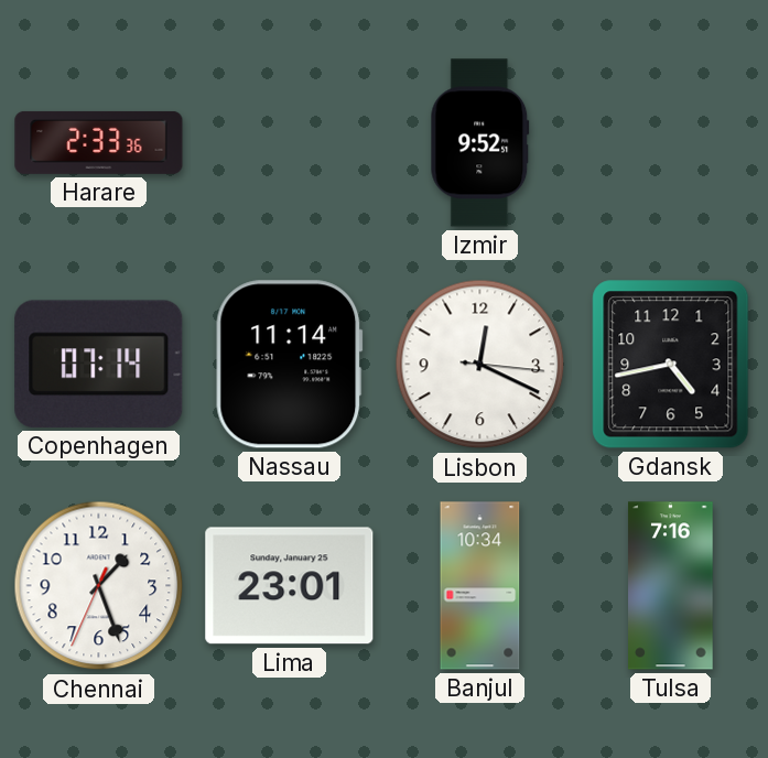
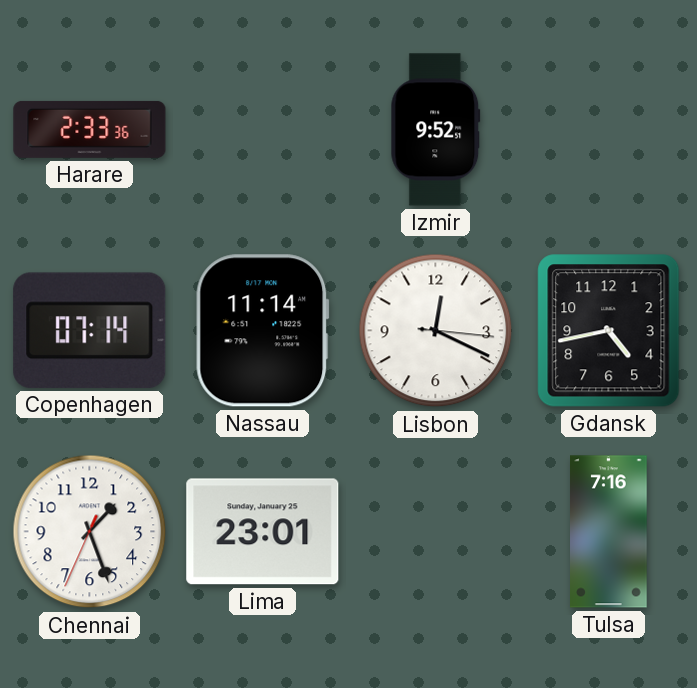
Banjul: 10:34 -> none
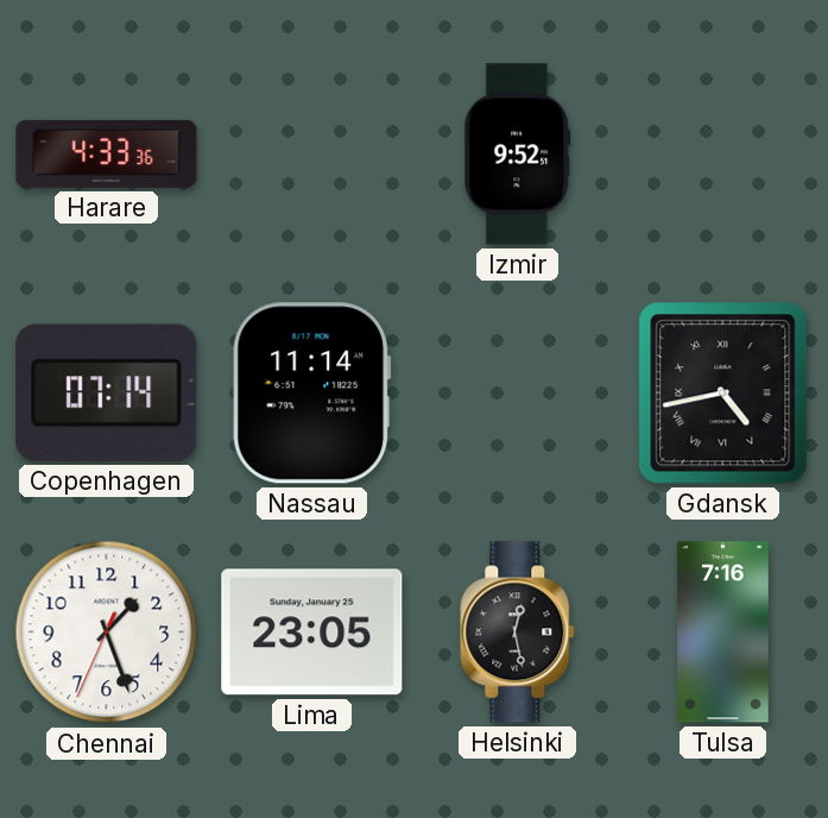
Harare: 2:33 -> 4:33
Lisbon: 12:19 -> none
Gdansk numerals: Arabic -> Roman
Lima: 23:01 -> 23:05
Helsinki: none -> 12:28
